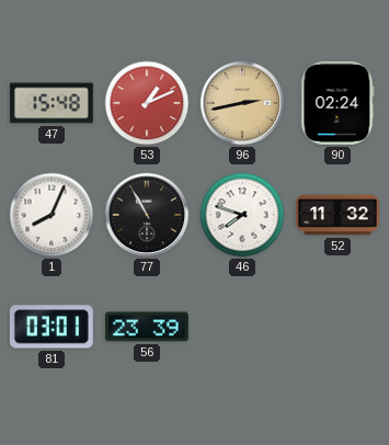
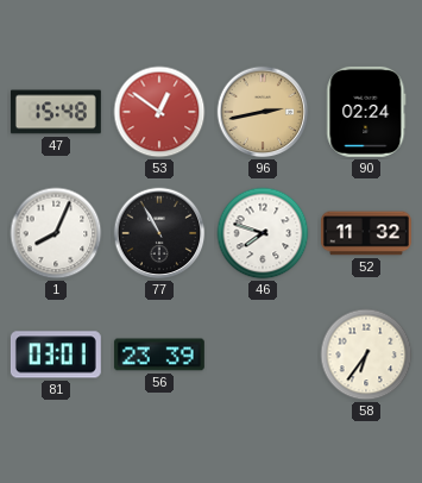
53: 1:11 -> 12:51
58: none -> 6:36
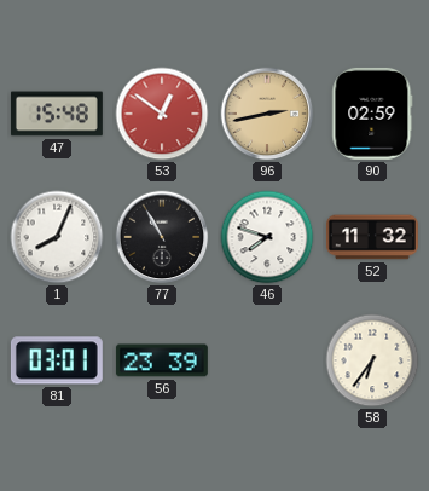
90: 02:24 -> 02:59
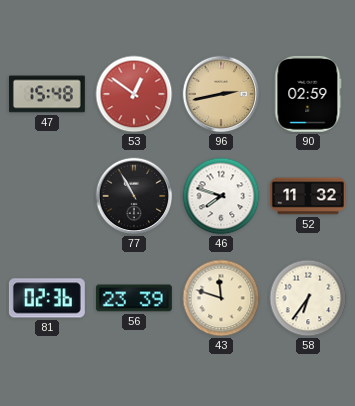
1: 8:04 -> none
81: 03:01 -> 02:36
43: none -> 11:48
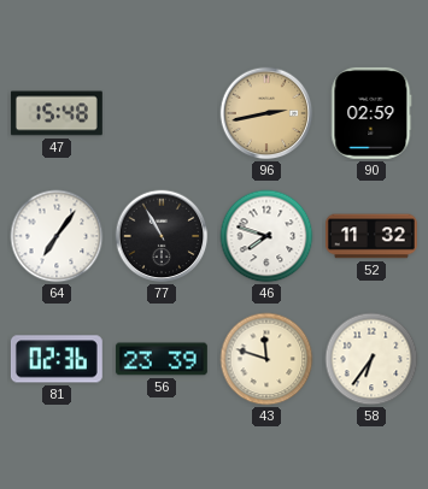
53: 12:51 -> none
64: none -> 7:06
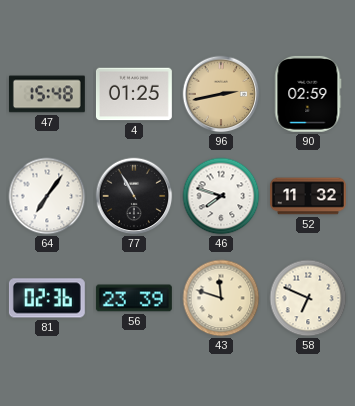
4: none -> 01:25
58: 6:36 -> 6:49
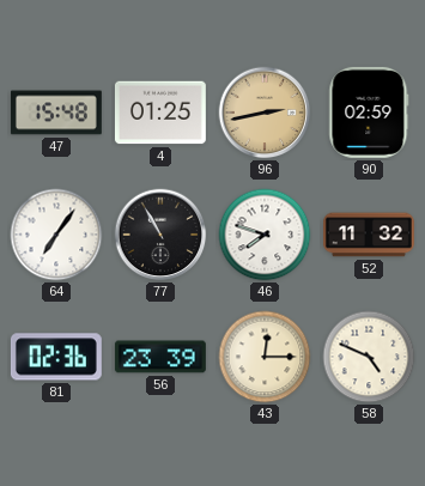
43: 11:48 -> 12:15
58: 6:49 -> 4:49
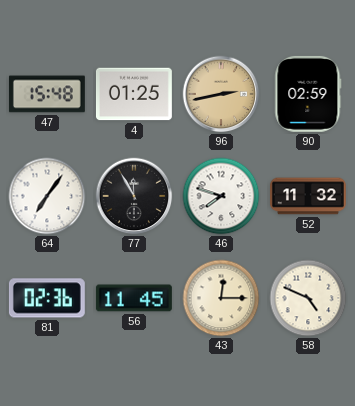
77: 10:55 -> 11:55
56: 23:39 -> 11:45
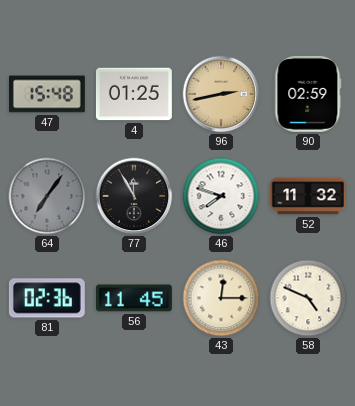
64 dial: white -> grey
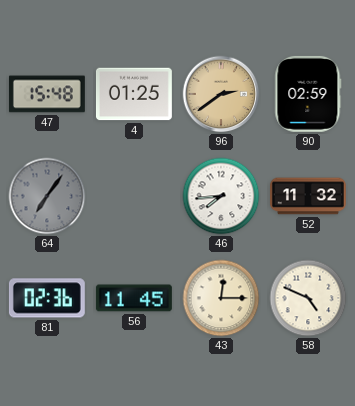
96: 2:43 -> 2:39
77: 11:55 -> none
46: 7:48 -> 7:44
